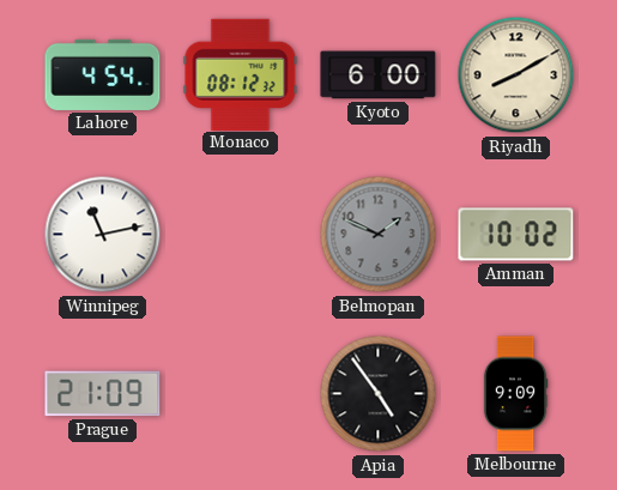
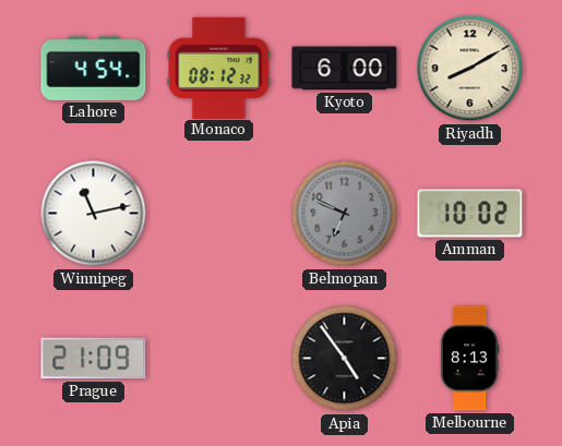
Belmopan: 1:49 -> 6:49
Melbourne: 9:09 -> 8:13
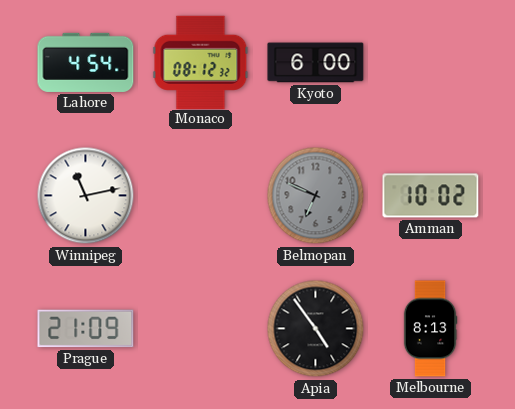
Riyadh: 8:10 -> none
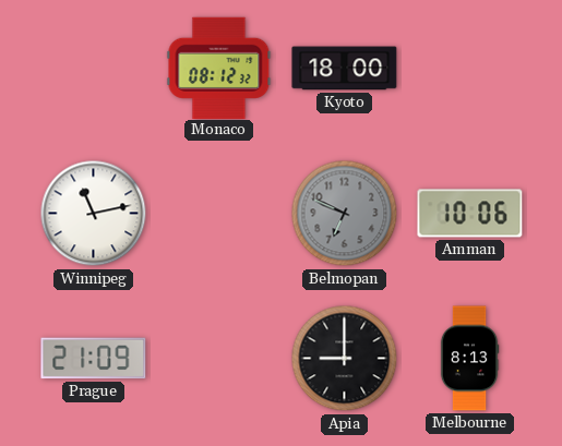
Lahore: 4:54 -> none
Kyoto: 6:00 -> 18:00
Amman: 10:02 -> 10:06
Apia: 4:54 -> 9:00
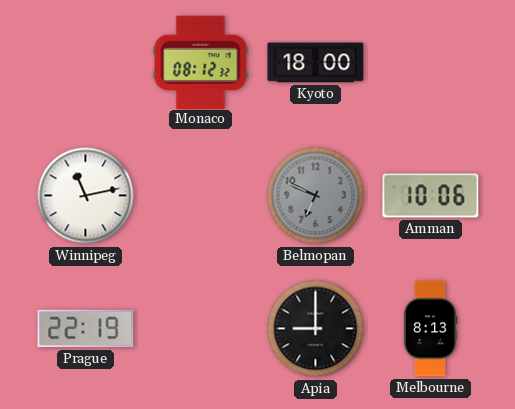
Prague: 21:09 -> 22:19
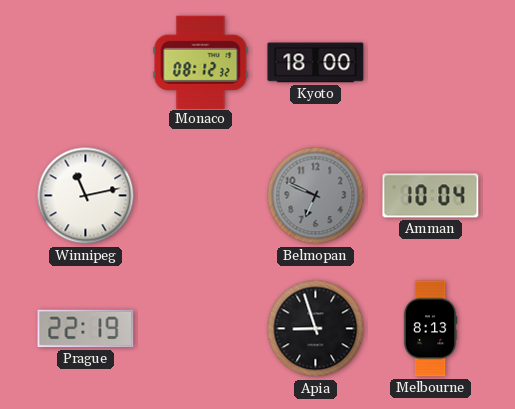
Amman: 10:06 -> 10:04
Apia: 9:00 -> 8:57
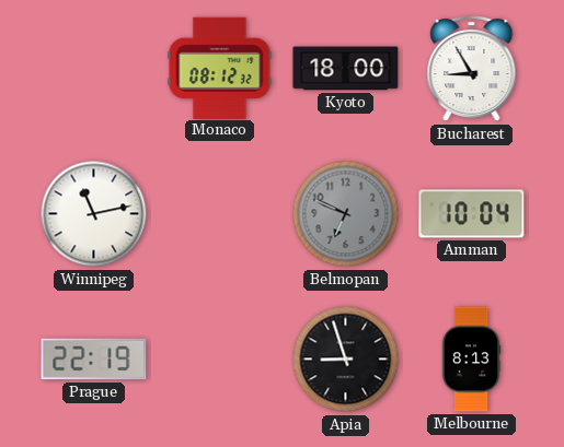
Bucharest: none -> 8:55
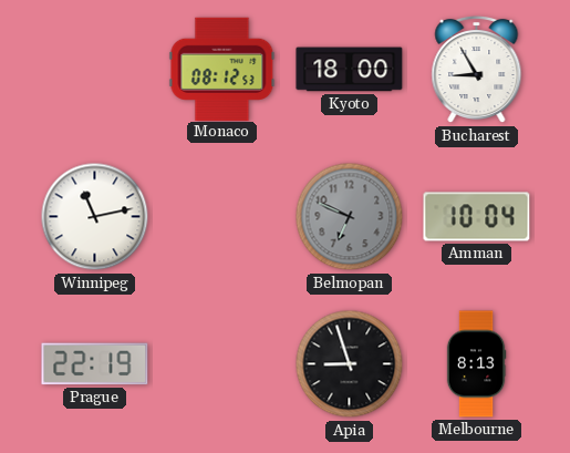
Monaco: 08:12:32 -> 08:12:53
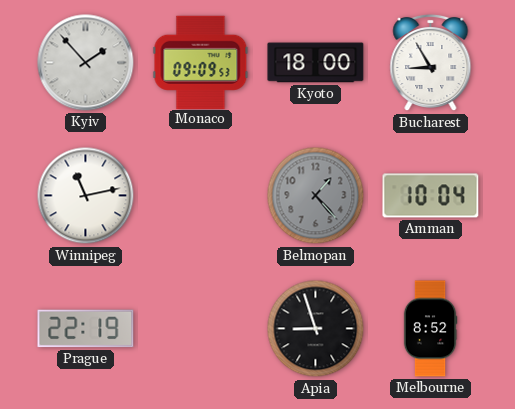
Kyiv: none -> 1:53
Monaco: 08:12 -> 09:09
Belmopan: 6:49 -> 1:23
Melbourne: 8:13 -> 8:52
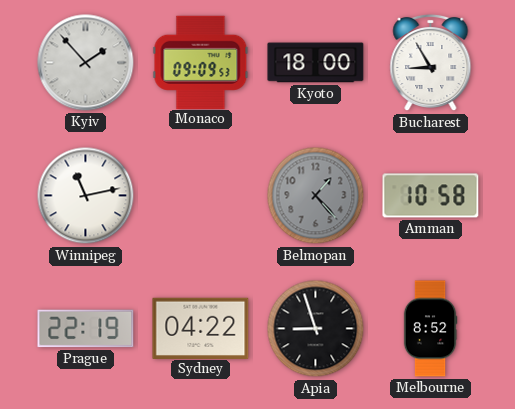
Amman: 10:04 -> 10:58
Sydney: none -> 04:22
